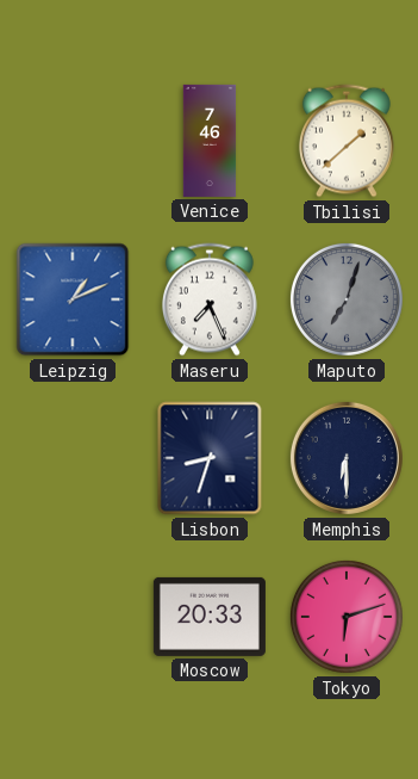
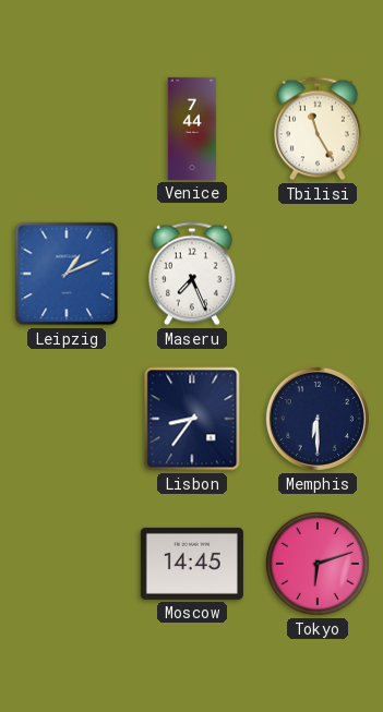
Venice: 7:46 -> 7:44
Tbilisi: 1:38 -> 11:25
Maputo: 7:03 -> none
Lisbon: 8:33 -> 8:36
Moscow: 20:33 -> 14:45
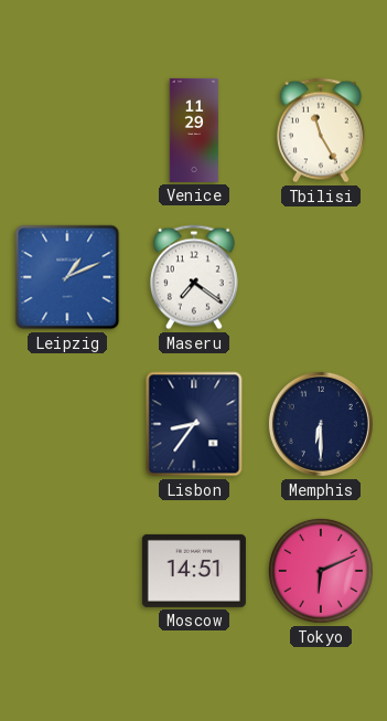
Venice: 7:44 -> 11:29
Maseru: 7:26 -> 7:21
Moscow: 14:45 -> 14:51
Tokyo: 6:12 -> 6:11
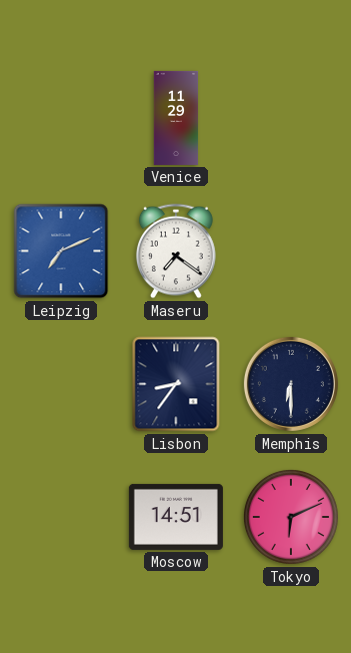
Tbilisi: 11:25 -> none
Leipzig: 1:11 -> 7:11
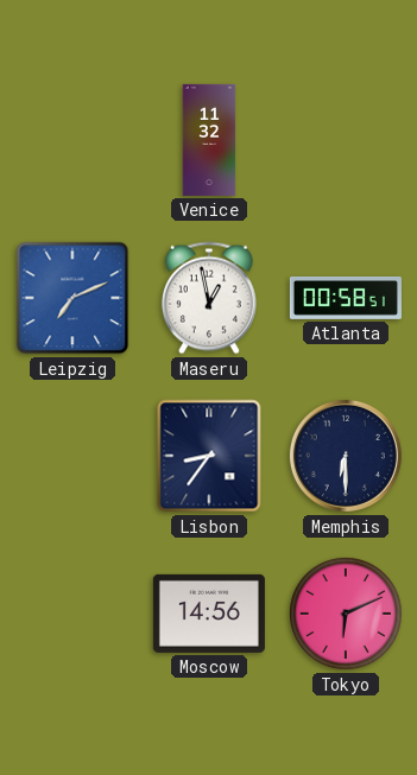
Venice: 11:29 -> 11:32
Maseru: 7:21 -> 12:58
Atlanta: none -> 00:58
Moscow: 14:51 -> 14:56
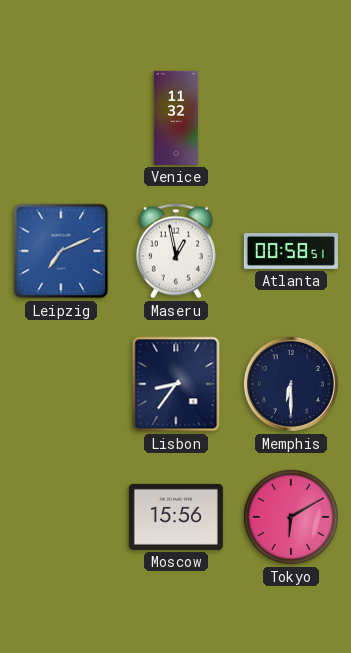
Moscow: 14:56 -> 15:56
Tokyo: 6:11 -> 6:10
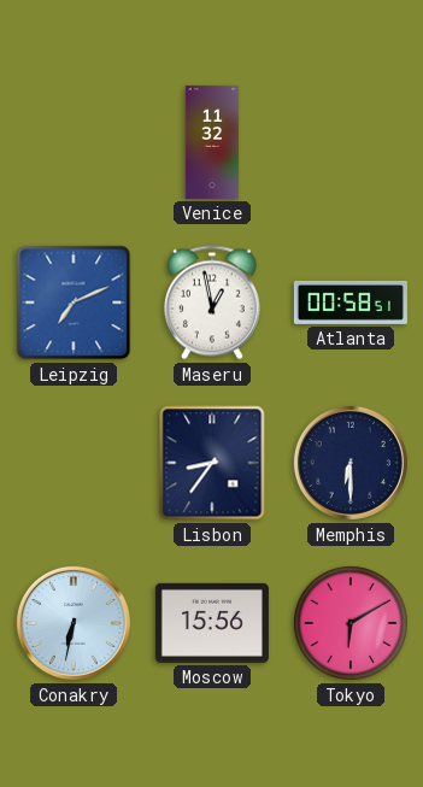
Conakry: none -> 6:32
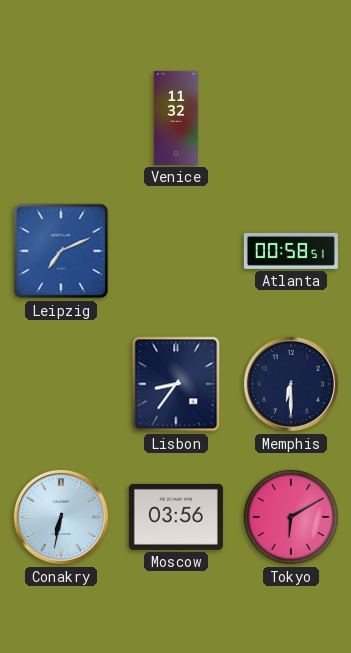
Maseru: 12:58 -> none
Moscow: 15:56 -> 03:56
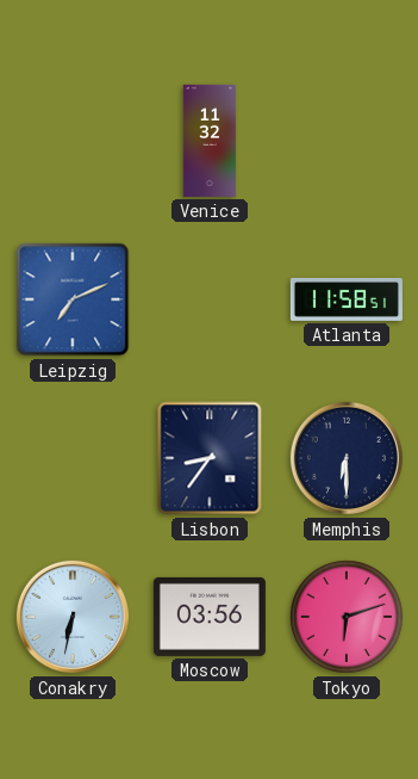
Atlanta: 00:58 -> 11:58
Tokyo: 6:10 -> 6:12
